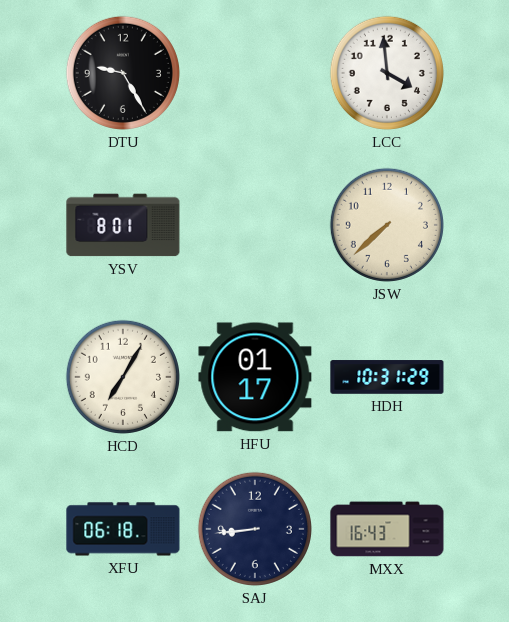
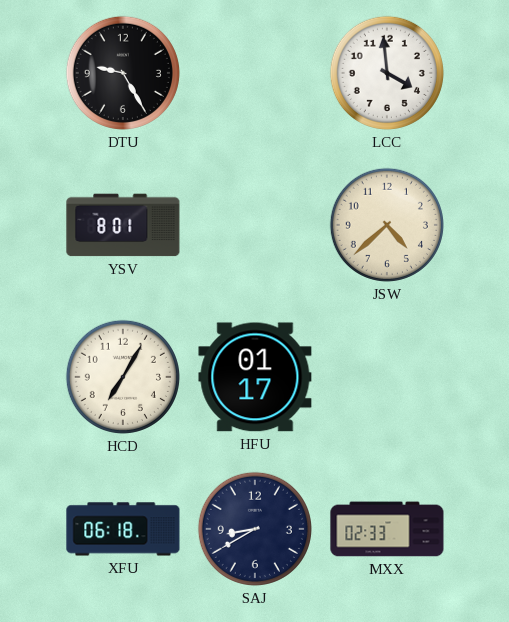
JSW: 7:38 -> 4:38
HDH: 10:31 -> none
SAJ: 8:44 -> 8:40
MXX: 16:43 -> 02:33
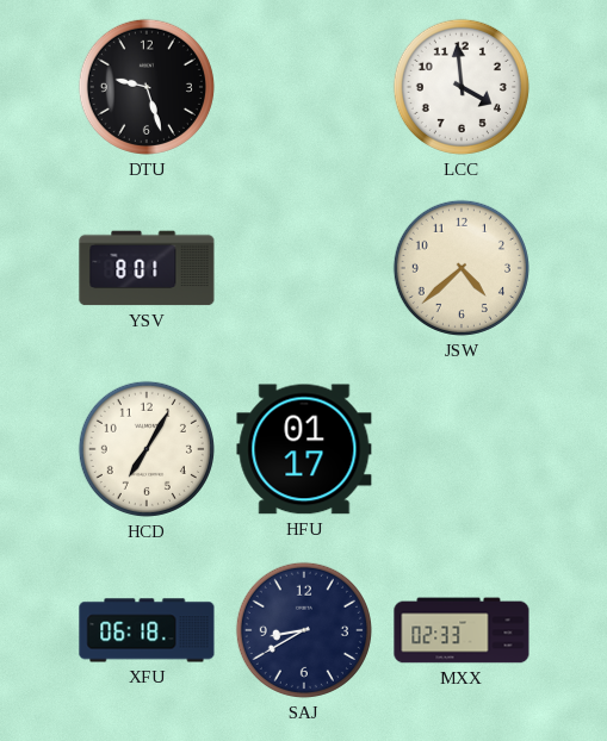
DTU: 9:25 -> 9:27
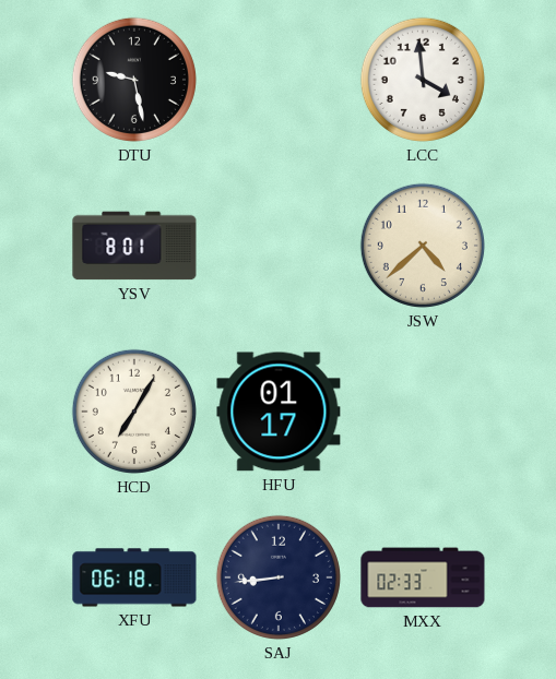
DTU: 9:27 -> 9:28
SAJ: 8:40 -> 8:44
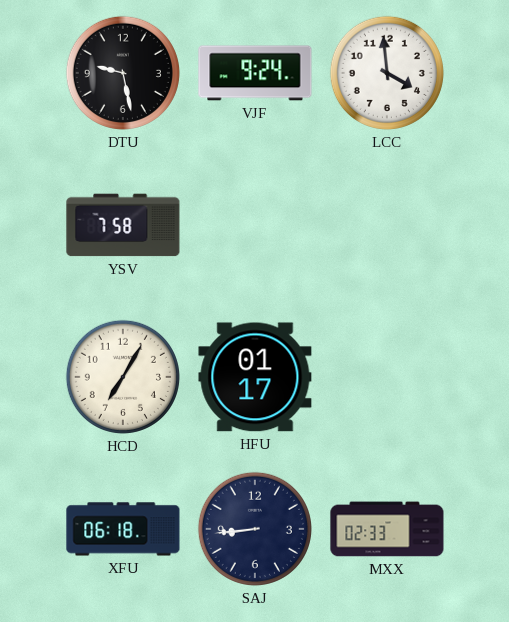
VJF: none -> 9:24
YSV: 8:01 -> 7:58
JSW: 4:38 -> none
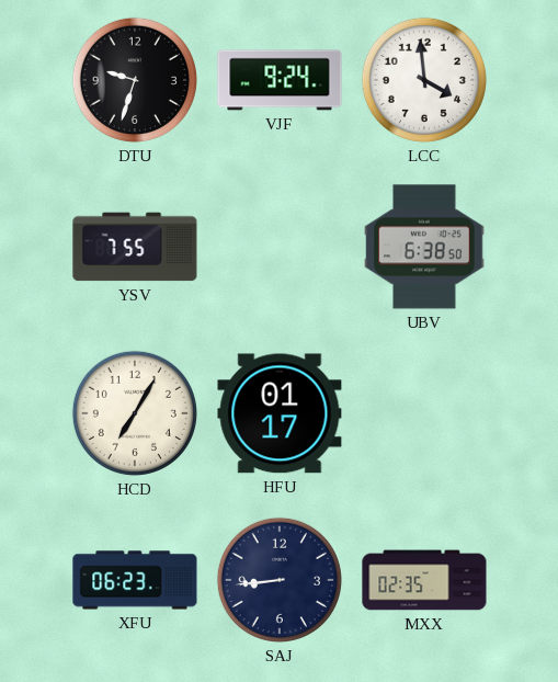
DTU: 9:28 -> 9:33
YSV: 7:58 -> 7:55
UBV: none -> 6:38
XFU: 06:18 -> 06:23
MXX: 02:33 -> 02:35
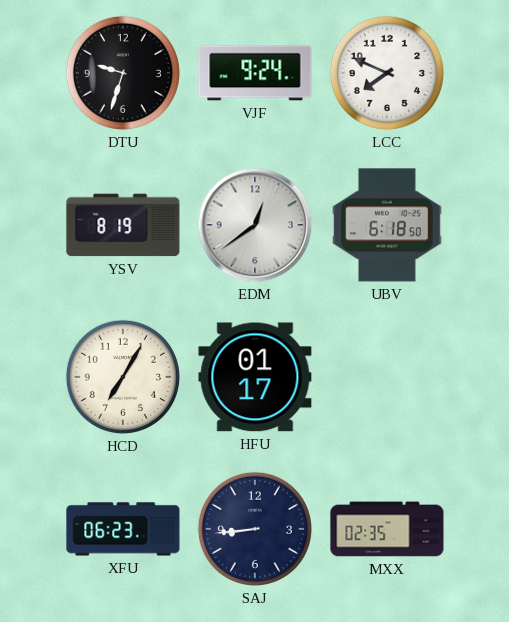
LCC: 3:59 -> 7:49
YSV: 7:55 -> 8:19
EDM: none -> 12:39
UBV: 6:38 -> 6:18
